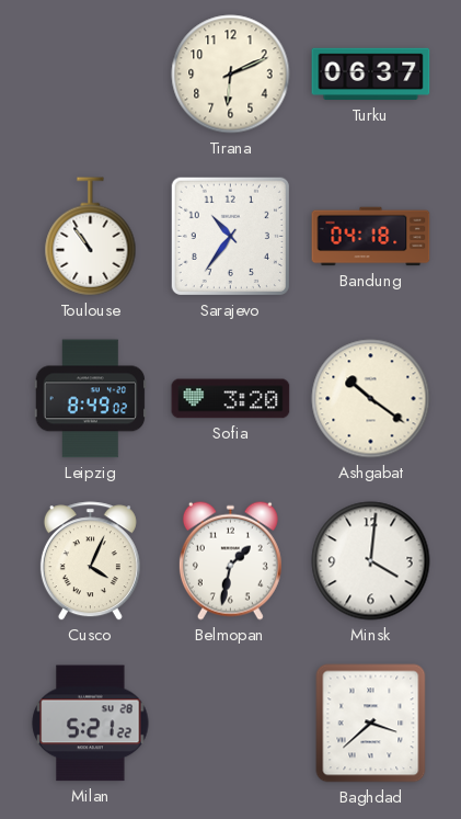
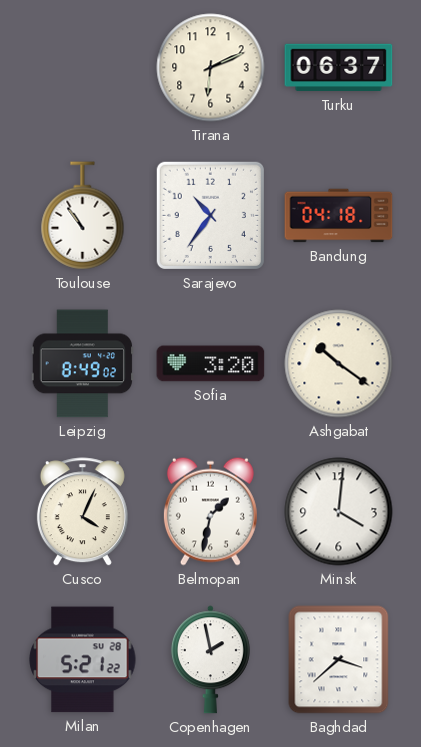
Copenhagen: none -> 1:58
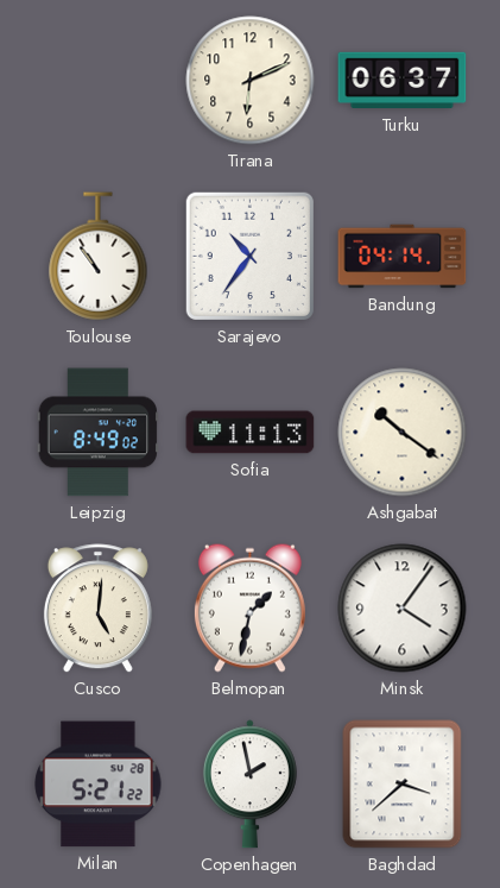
Bandung: 04:18 -> 04:14
Sofia: 3:20 -> 11:13
Cusco: 4:04 -> 5:01
Minsk: 4:01 -> 4:06
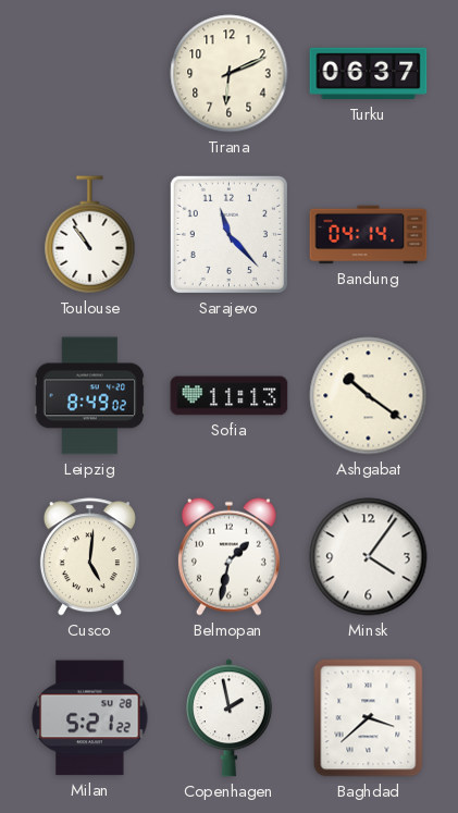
Sarajevo: 10:36 -> 11:23
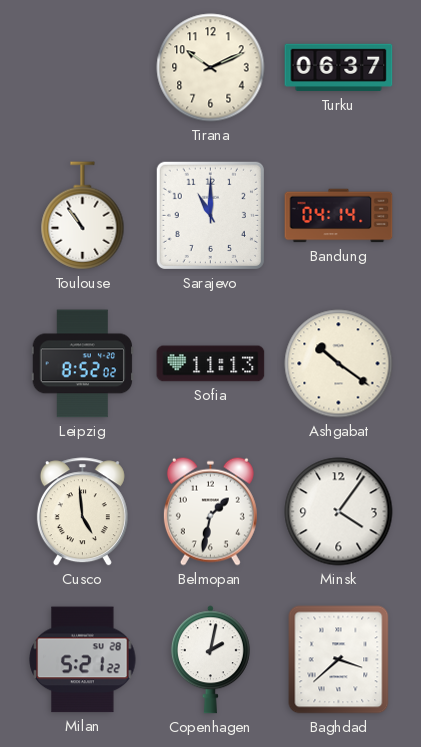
Tirana: 6:11 -> 10:11
Sarajevo: 11:23 -> 11:00
Leipzig: 8:49 -> 8:52
Cusco: 5:01 -> 4:59
Copenhagen: 1:58 -> 2:02
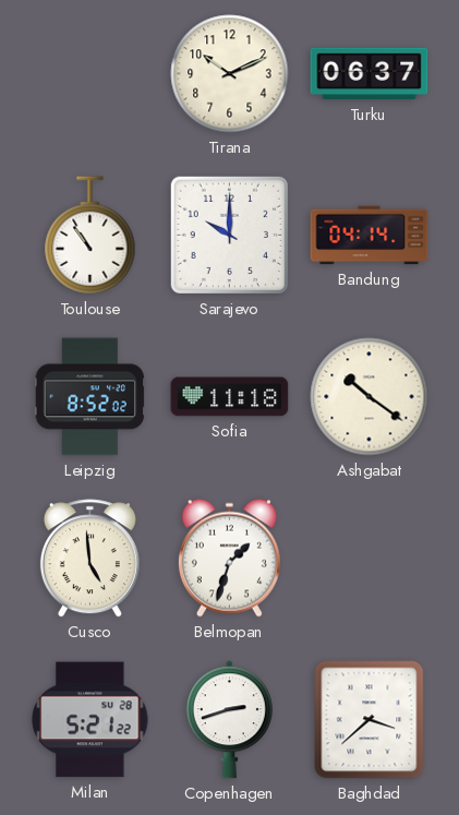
Sarajevo: 11:00 -> 10:00
Sofia: 11:13 -> 11:18
Belmopan: 1:32 -> 1:33
Minsk: 4:06 -> none
Copenhagen: 2:02 -> 2:42
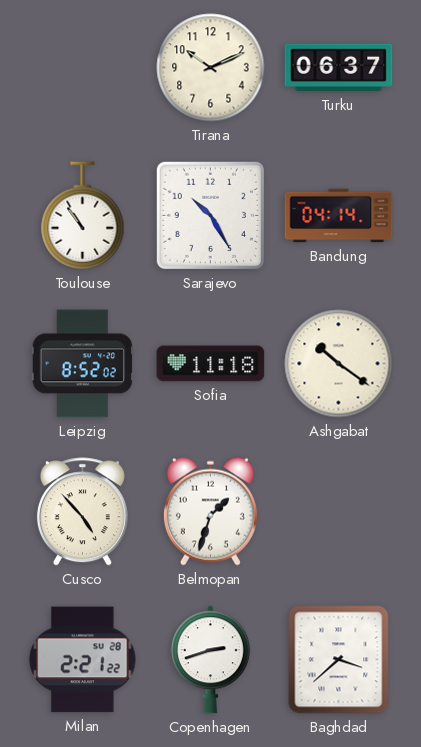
Sarajevo: 10:00 -> 10:25
Cusco: 4:59 -> 4:53
Milan: 5:21 -> 2:21
